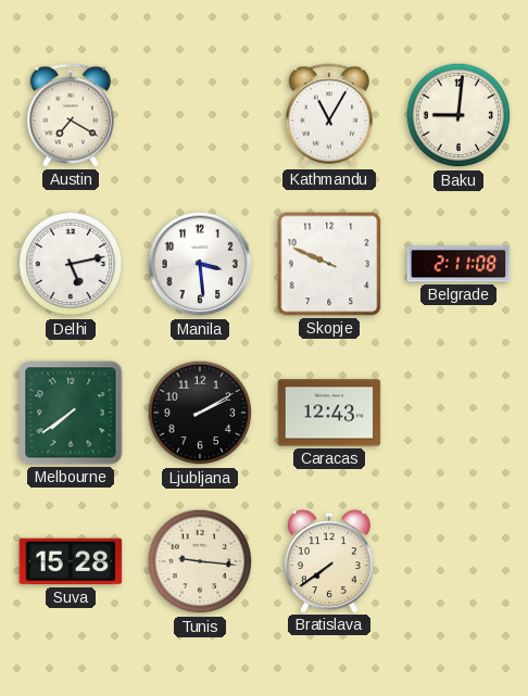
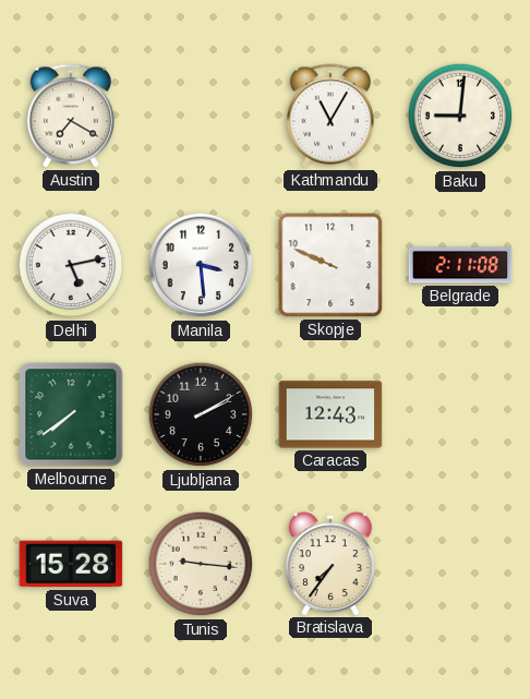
Bratislava: 7:39 -> 7:36
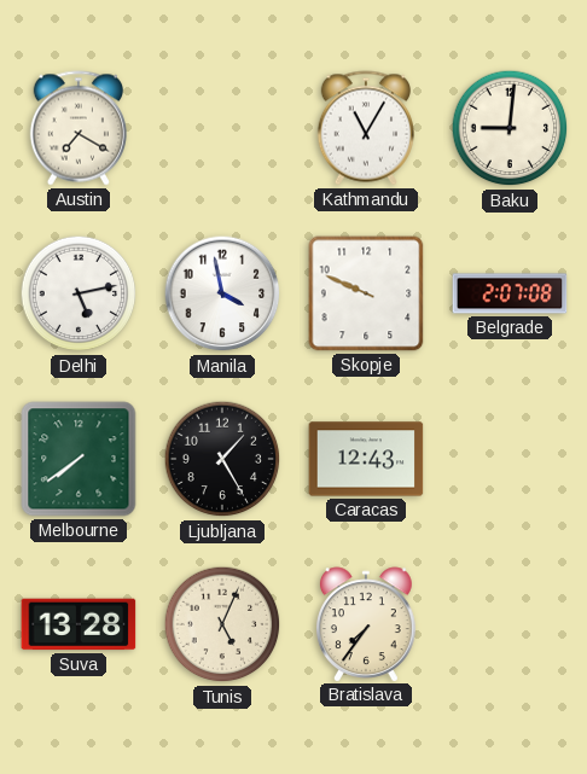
Manila: 3:29 -> 3:58
Belgrade: 2:11 -> 2:07
Ljubljana: 2:10 -> 1:25
Suva: 15:28 -> 13:28
Tunis: 9:16 -> 5:04
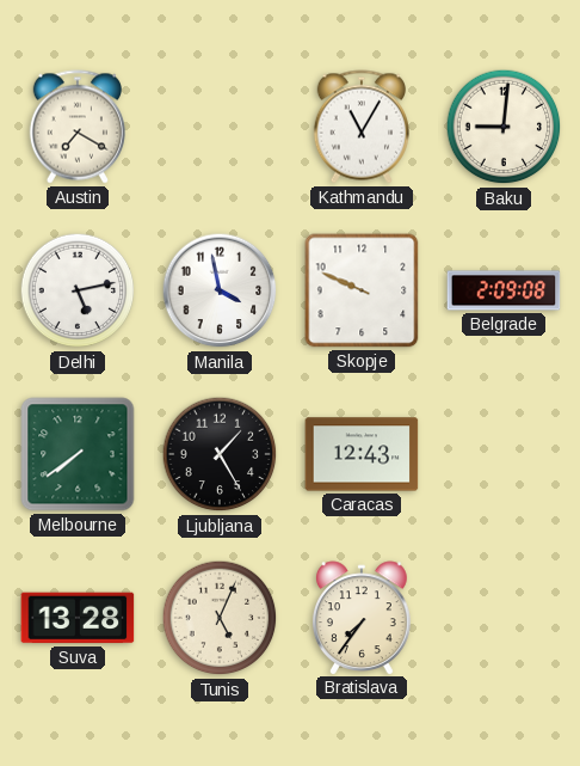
Belgrade: 2:07 -> 2:09
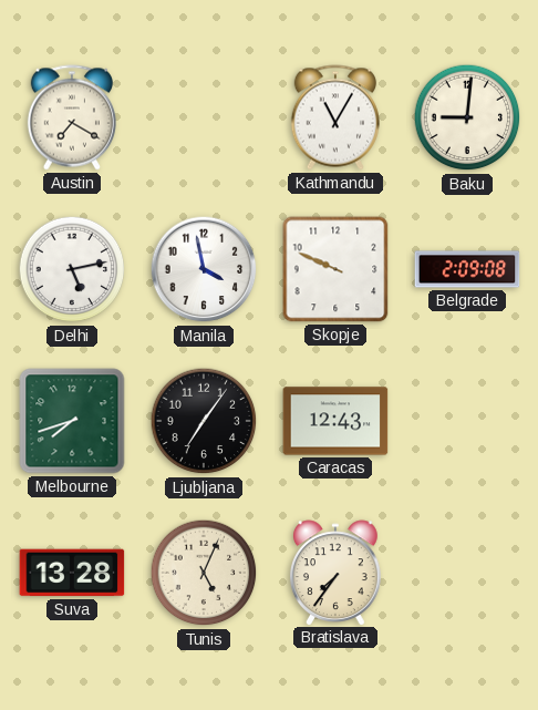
Melbourne: 7:39 -> 7:42
Ljubljana: 1:25 -> 7:06
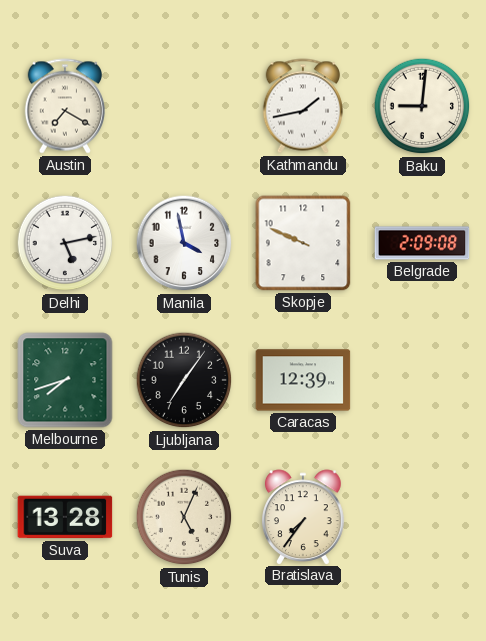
Kathmandu: 11:05 -> 1:43
Caracas: 12:43 -> 12:39
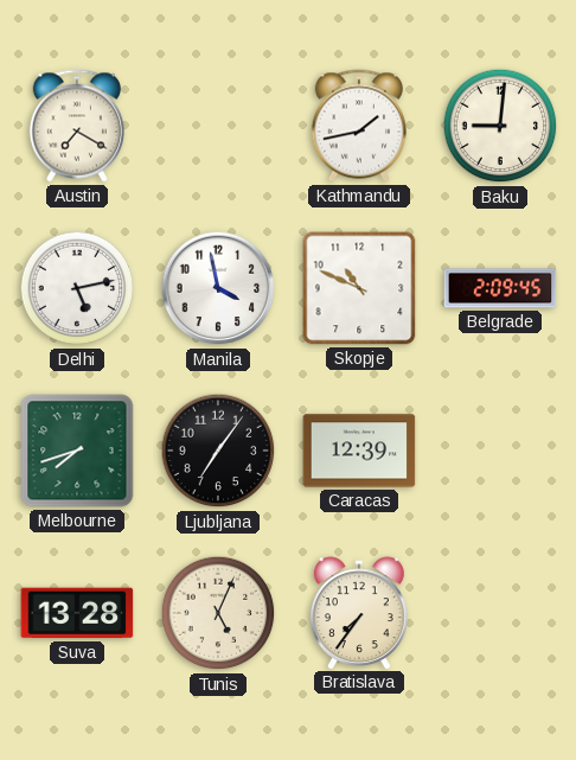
Skopje: 9:49 -> 10:49
Belgrade: 2:09:08 -> 2:09:45
